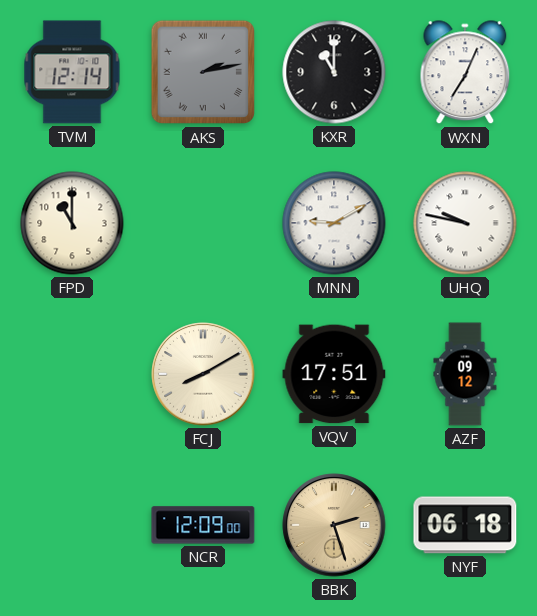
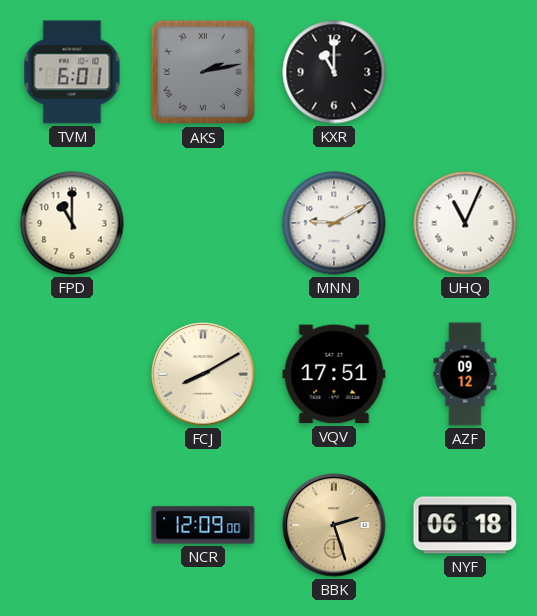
TVM: 12:14 -> 6:01
WXN: 7:04 -> none
UHQ: 9:47 -> 11:04
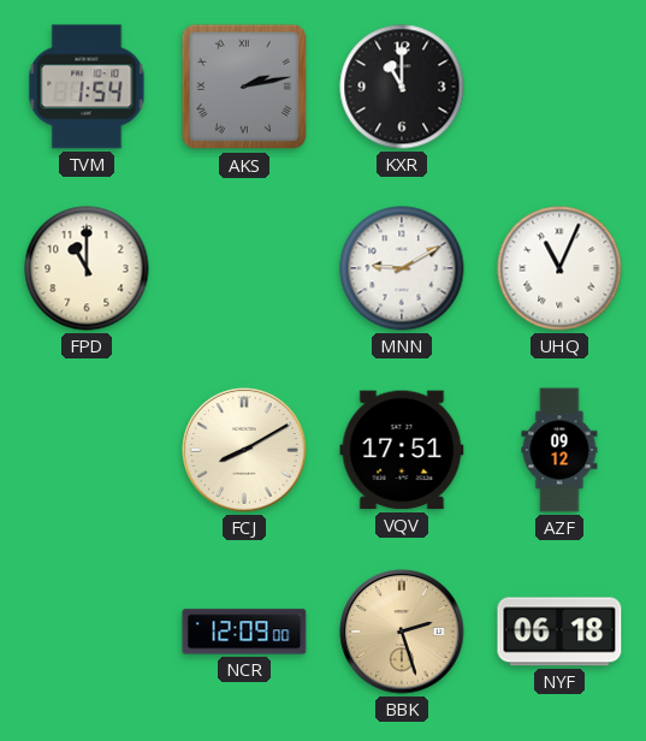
TVM: 6:01 -> 1:54
